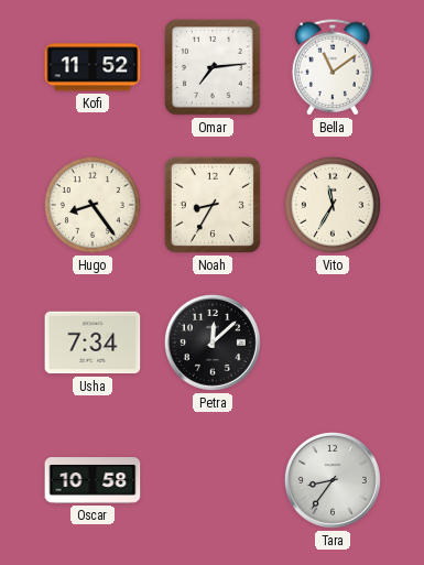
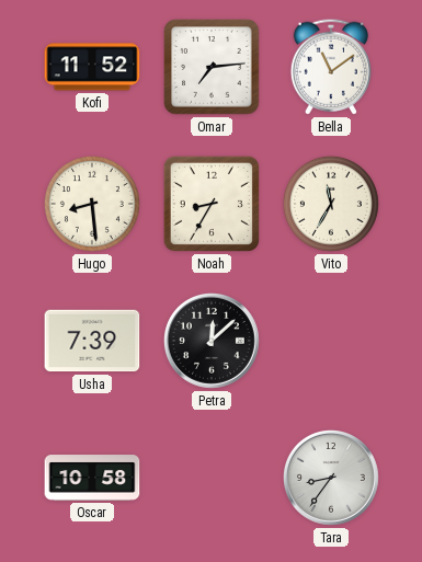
Hugo: 8:24 -> 8:29
Usha: 7:34 -> 7:39
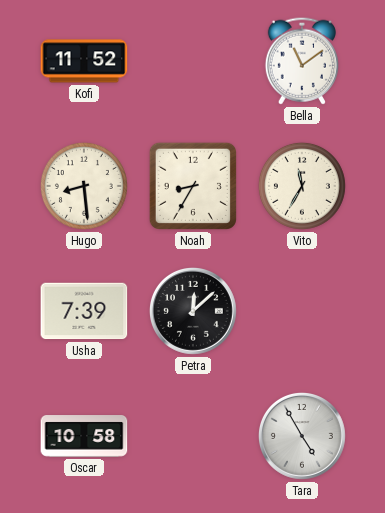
Omar: 7:14 -> none
Tara: 8:36 -> 4:55
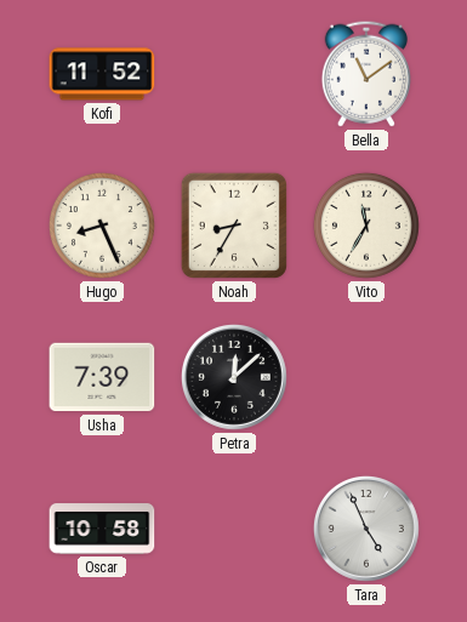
Hugo: 8:29 -> 8:26
Tara: 4:55 -> 4:56
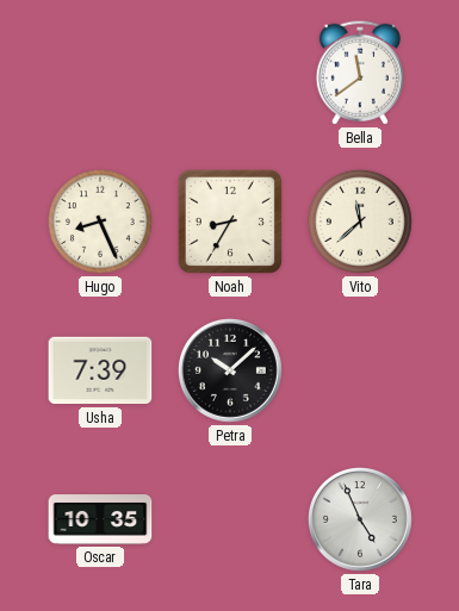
Kofi: 11:52 -> none
Bella: 11:09 -> 11:39
Vito: 11:35 -> 11:38
Petra: 12:08 -> 10:08
Oscar: 10:58 -> 10:35
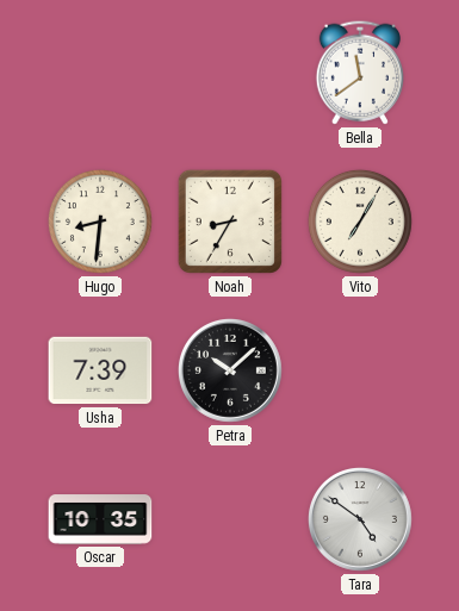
Hugo: 8:26 -> 8:31
Vito: 11:38 -> 7:05
Tara: 4:56 -> 4:51
